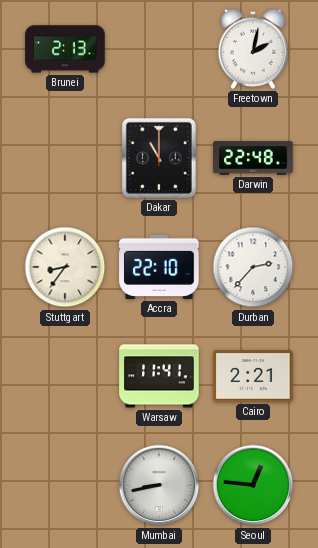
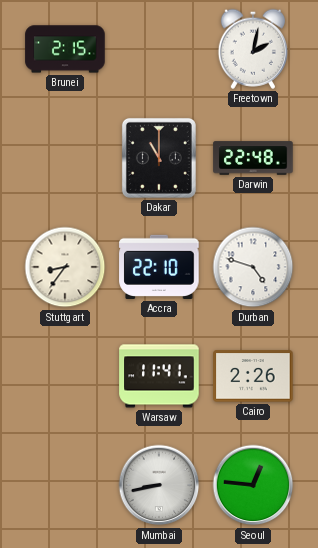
Brunei: 2:13 -> 2:15
Durban: 2:37 -> 4:48
Cairo: 2:21 -> 2:26
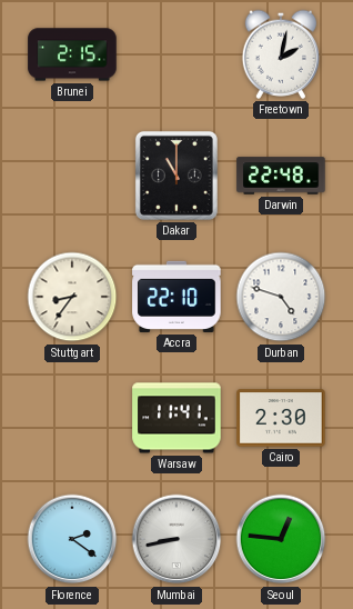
Cairo: 2:26 -> 2:30
Florence: none -> 2:21
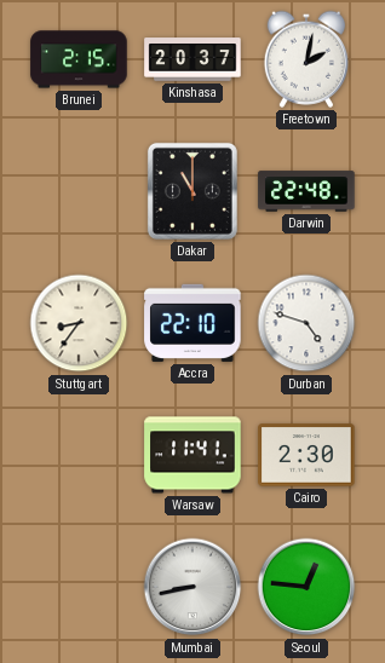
Kinshasa: none -> 20:37
Florence: 2:21 -> none
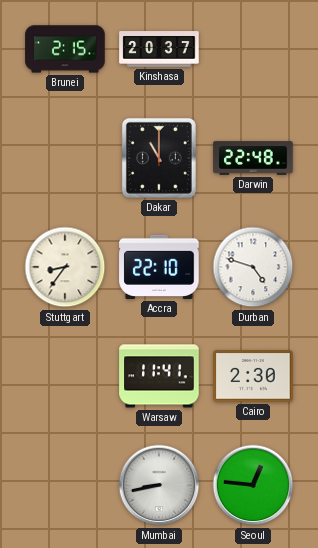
Freetown: 2:02 -> none
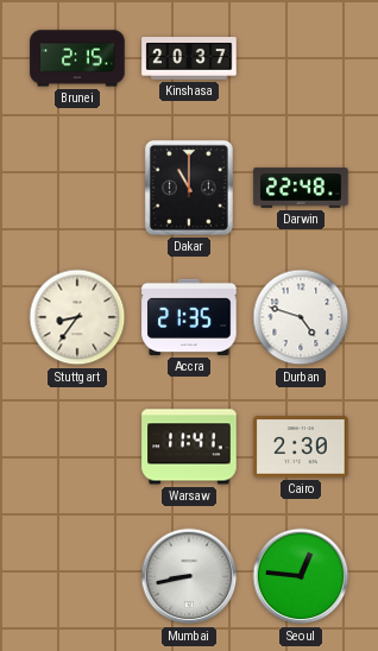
Accra: 22:10 -> 21:35
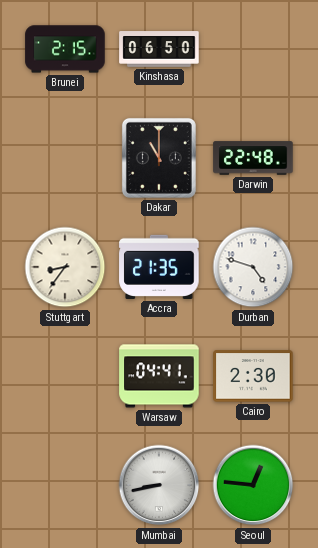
Kinshasa: 20:37 -> 06:50
Warsaw: 11:41 -> 04:41
